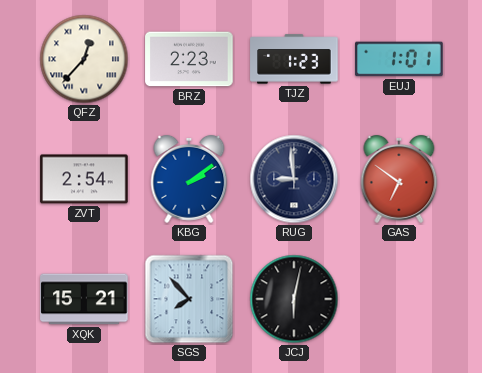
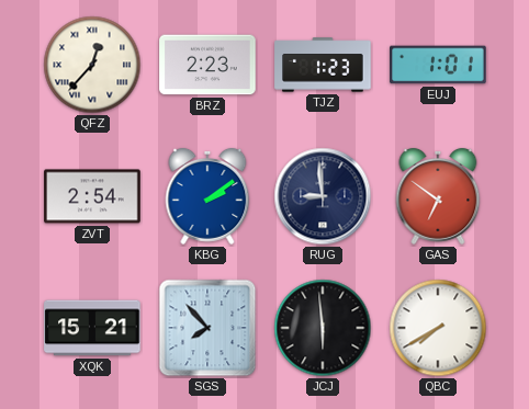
JCJ: 6:02 -> 5:59
QBC: none -> 7:40
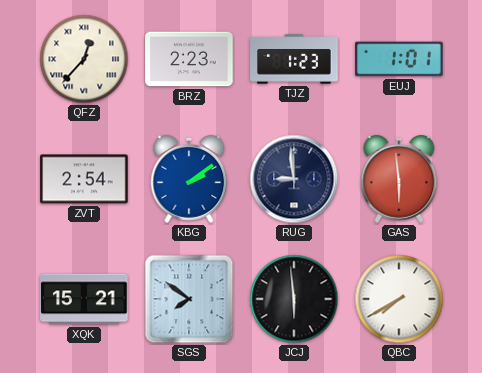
GAS: 6:51 -> 5:59
SGS: 7:53 -> 7:51
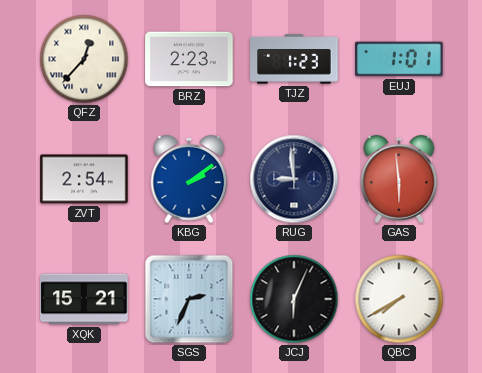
SGS: 7:51 -> 2:34
JCJ: 5:59 -> 6:04
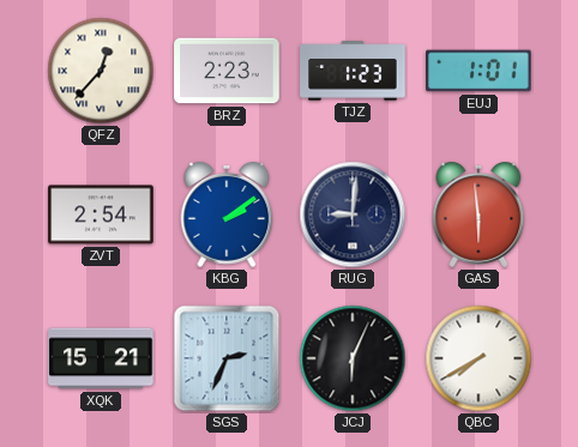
RUG: 8:59 -> 9:01
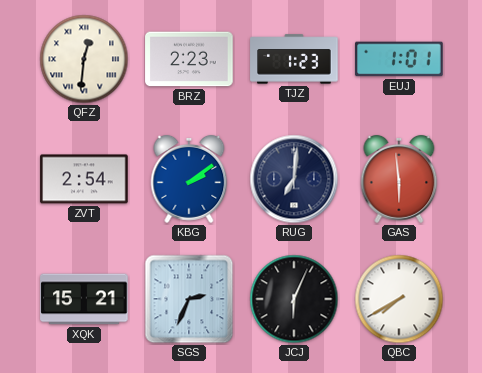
QFZ: 12:37 -> 12:31
RUG: 9:01 -> 7:01
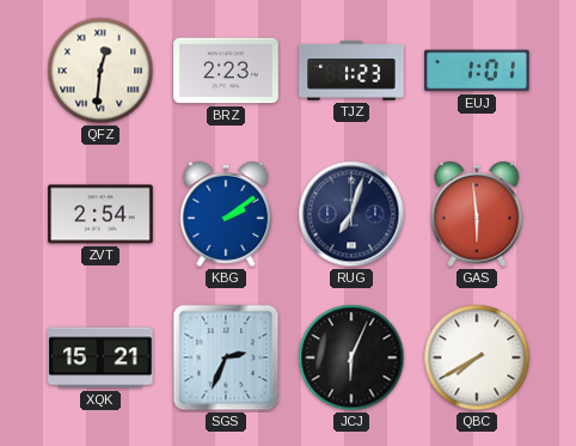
RUG: 7:01 -> 7:03
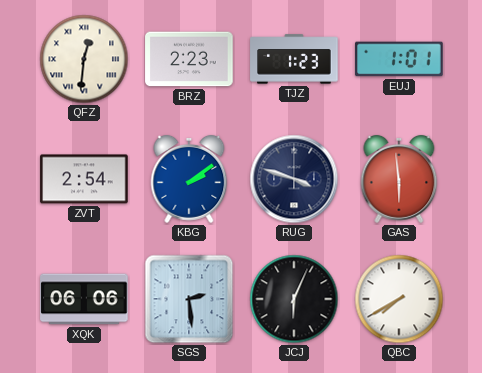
RUG: 7:03 -> 3:48
XQK: 15:21 -> 06:06
SGS: 2:34 -> 2:29
